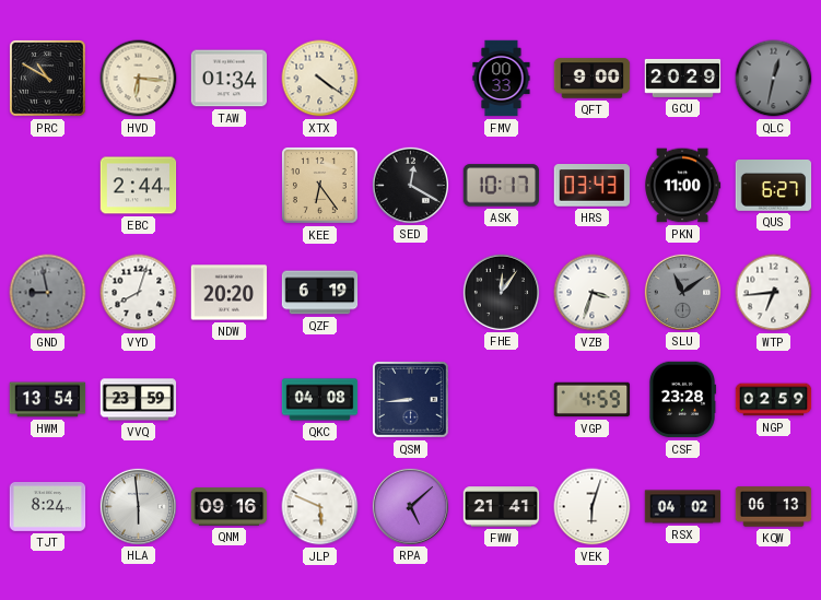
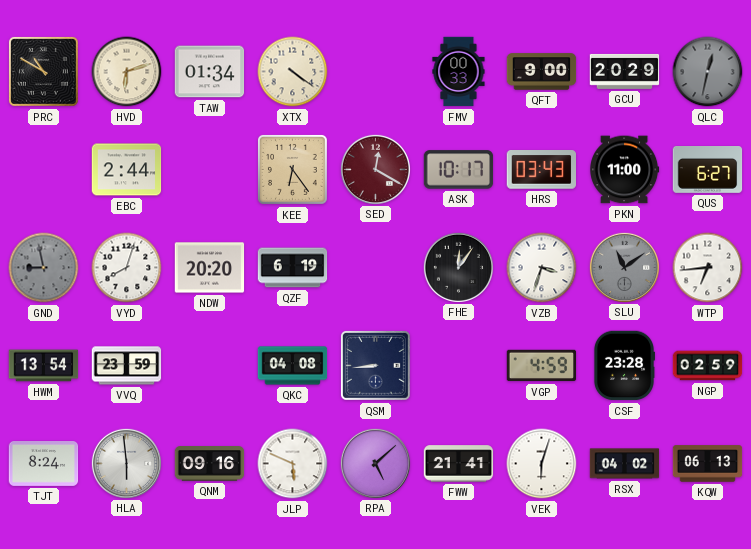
HVD: 6:16 -> 6:12
SED dial: black -> burgundy
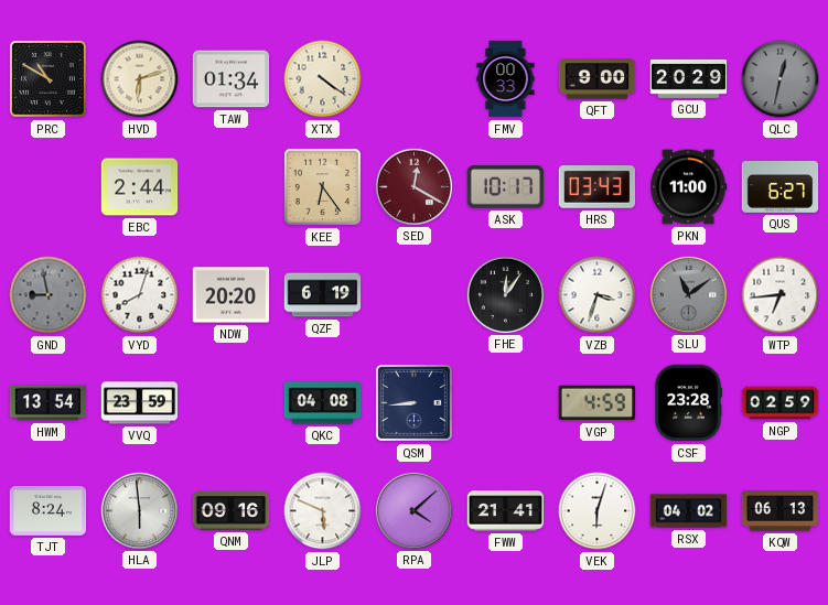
RPA: 5:08 -> 4:08
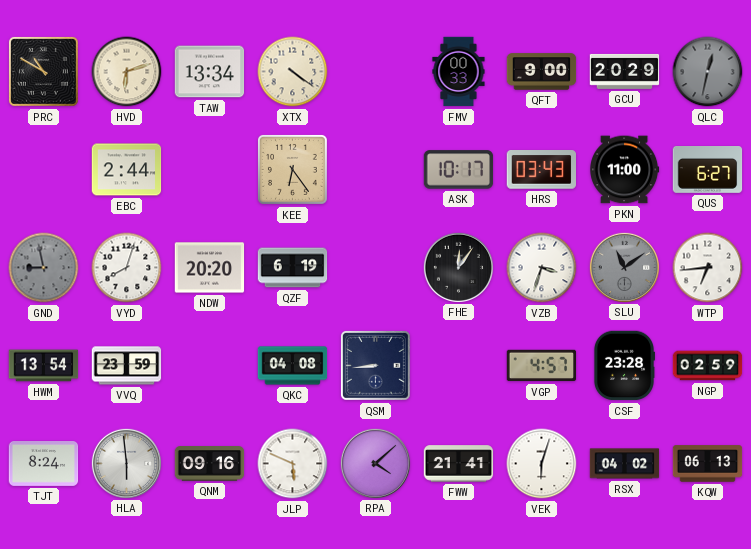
TAW: 01:34 -> 13:34
SED: 12:20 -> none
VGP: 4:59 -> 4:57
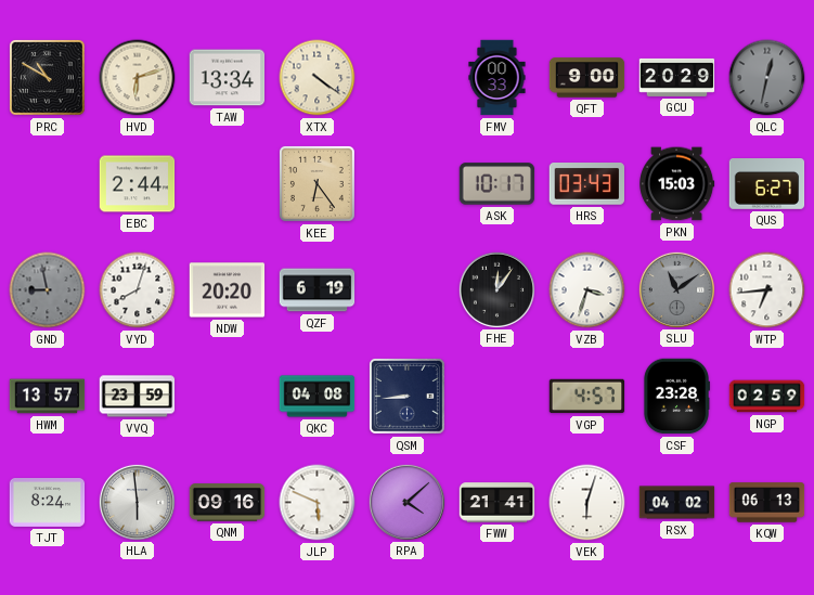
PKN: 11:00 -> 15:03
HWM: 13:54 -> 13:57
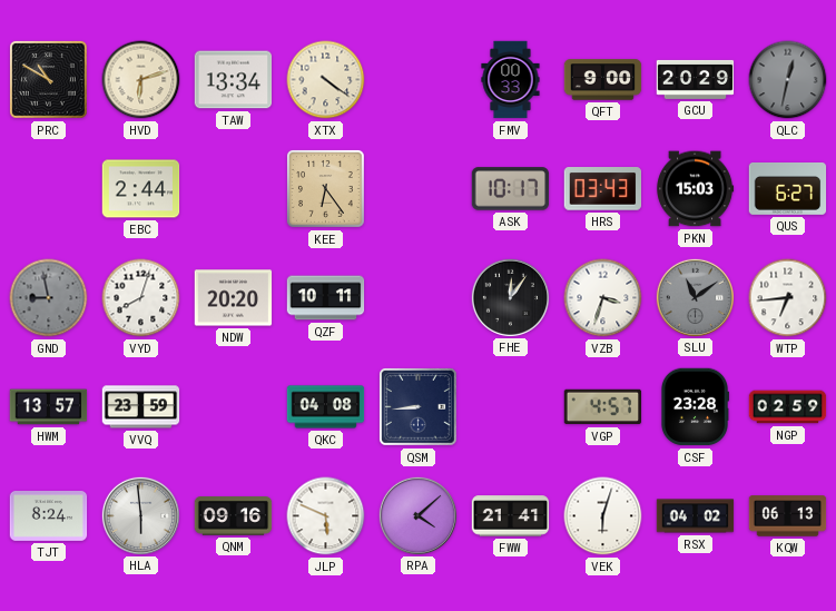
QZF: 6:19 -> 10:11
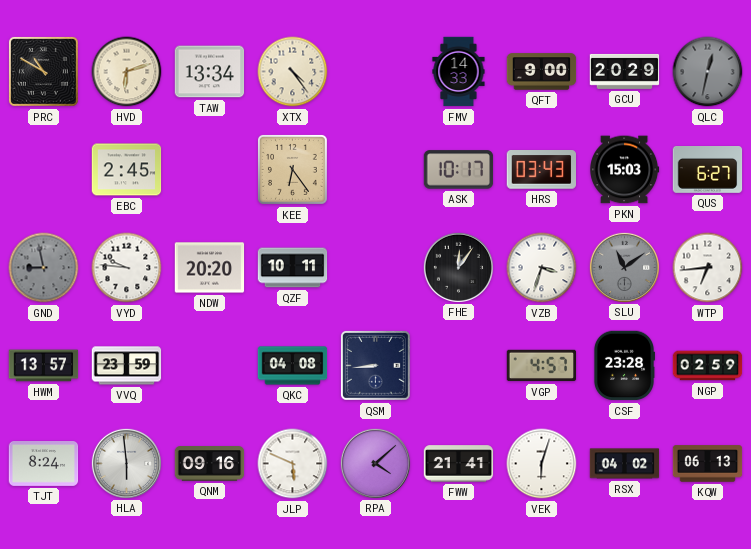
XTX: 4:21 -> 4:24
FMV: 00:33 -> 14:33
EBC: 2:44 -> 2:45
VYD: 8:03 -> 9:46
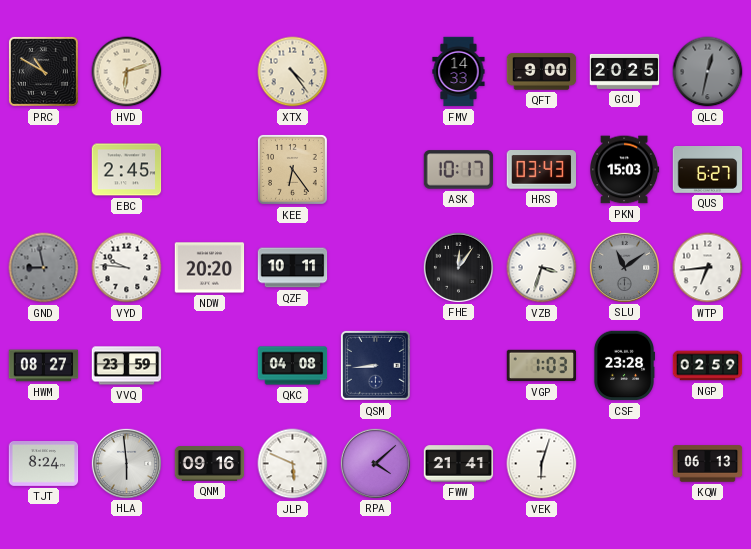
TAW: 13:34 -> none
GCU: 20:29 -> 20:25
HWM: 13:57 -> 08:27
VGP: 4:57 -> 1:03
RSX: 04:02 -> none
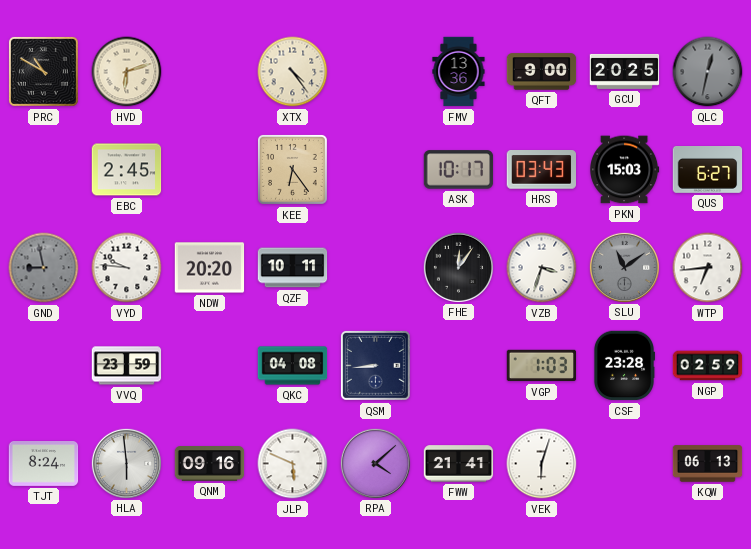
FMV: 14:33 -> 13:36
HWM: 08:27 -> none
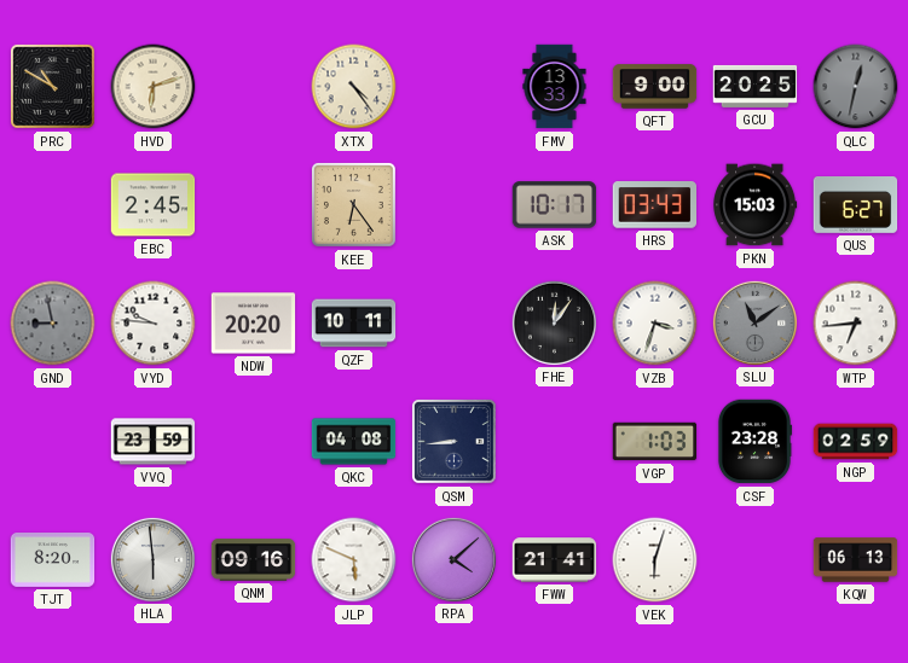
FMV: 13:36 -> 13:33
TJT: 8:24 -> 8:20
